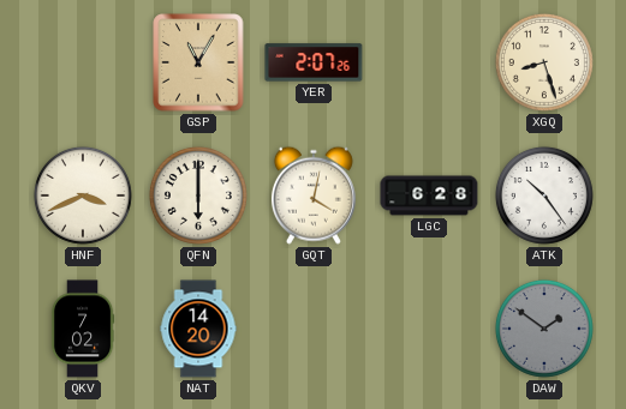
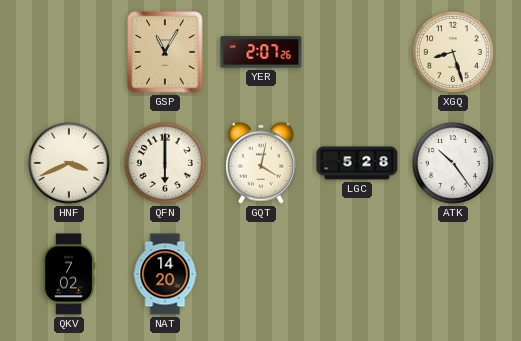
LGC: 6:28 -> 5:28
DAW: 1:51 -> none
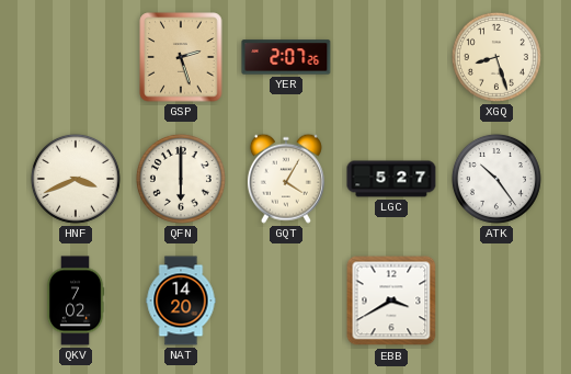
GSP: 11:05 -> 2:27
GQT: 4:02 -> 4:05
LGC: 5:28 -> 5:27
EBB: none -> 3:40
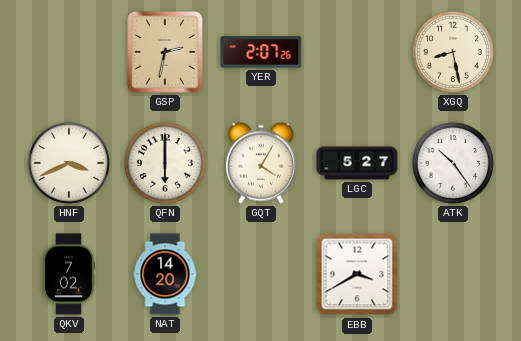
GSP: 2:27 -> 2:32
XGQ: 8:27 -> 8:28
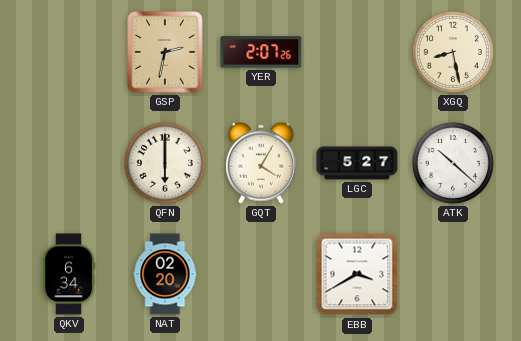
HNF: 3:41 -> none
ATK: 10:24 -> 10:22
QKV: 7:02 -> 6:34
NAT: 14:20 -> 02:20
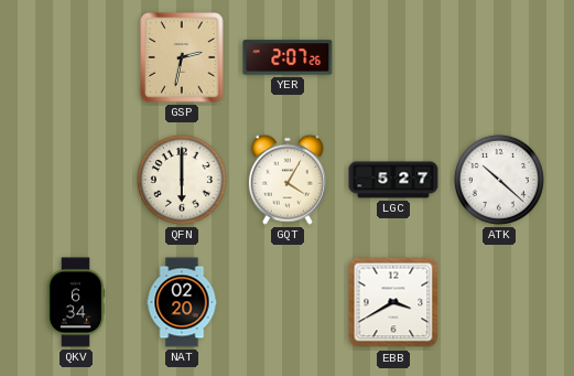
XGQ: 8:28 -> none
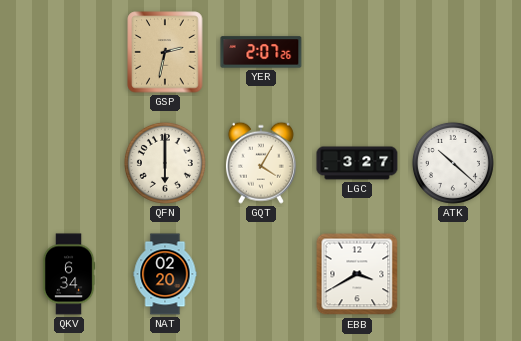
LGC: 5:27 -> 3:27
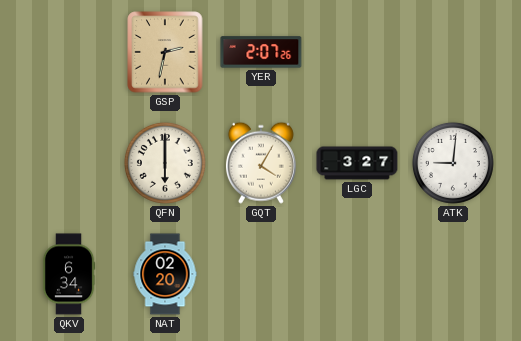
ATK: 10:22 -> 9:01
EBB: 3:40 -> none
